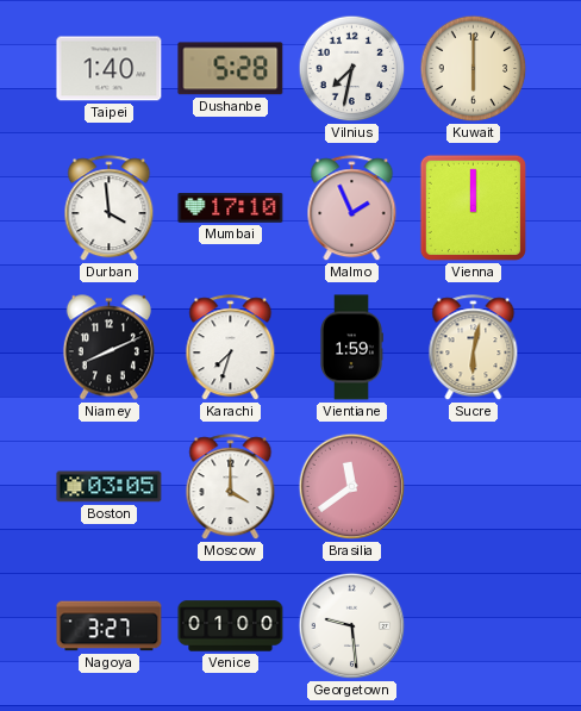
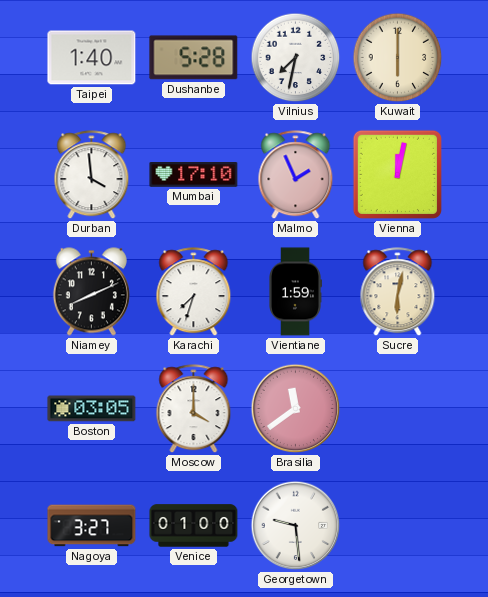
Vienna: 12:00 -> 12:02
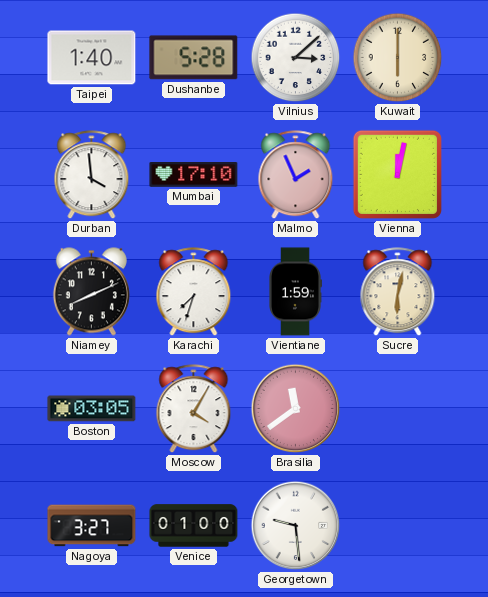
Vilnius: 7:32 -> 3:08
Moscow: 4:00 -> 4:05
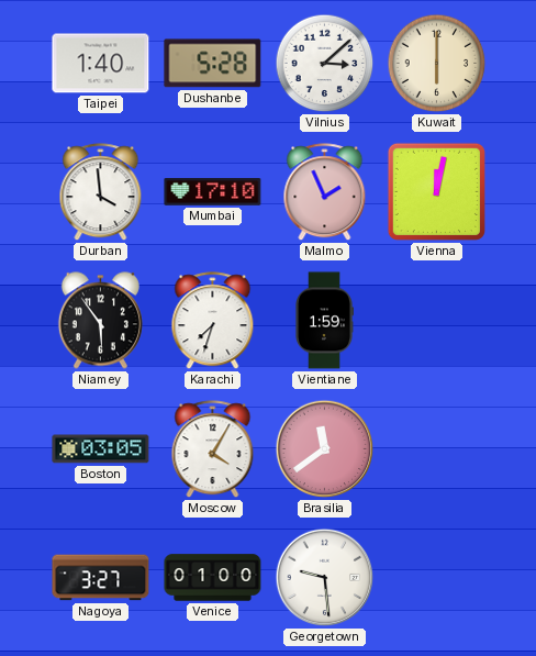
Niamey: 8:11 -> 5:54
Sucre: 6:02 -> none
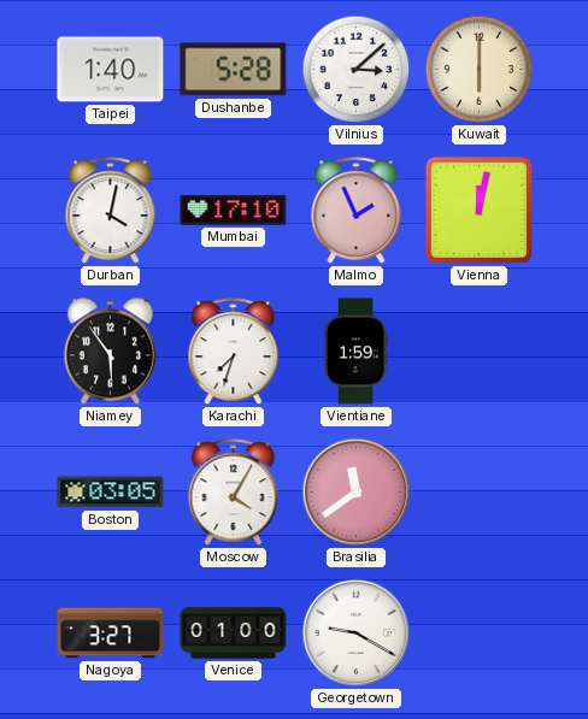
Durban: 3:59 -> 4:02
Georgetown: 9:29 -> 9:20
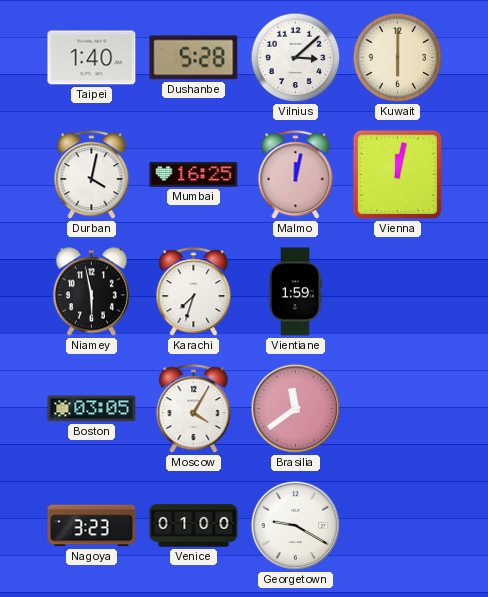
Mumbai: 17:10 -> 16:25
Malmo: 1:56 -> 12:02
Niamey: 5:54 -> 5:58
Nagoya: 3:27 -> 3:23
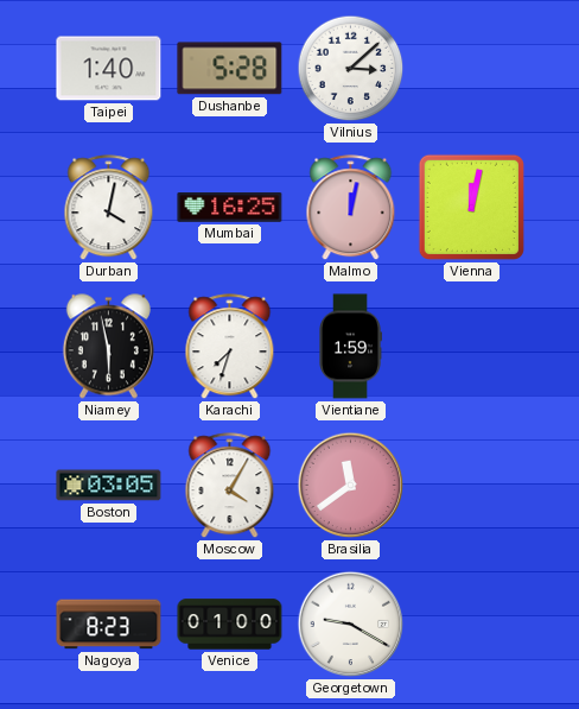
Kuwait: 6:00 -> none
Nagoya: 3:23 -> 8:23
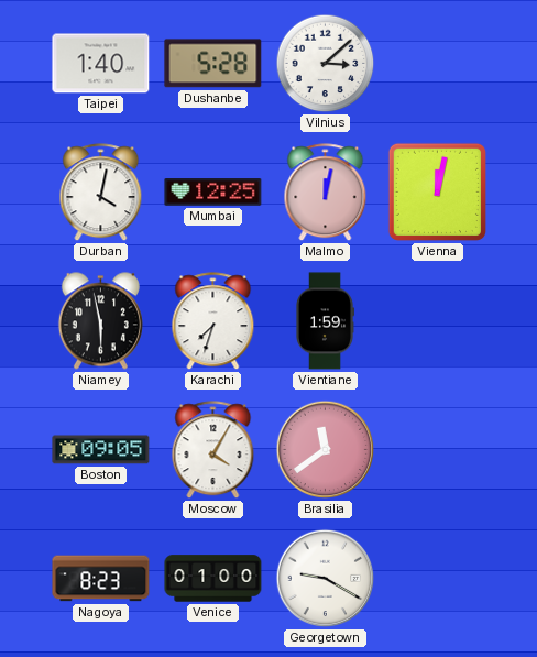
Mumbai: 16:25 -> 12:25
Boston: 03:05 -> 09:05
